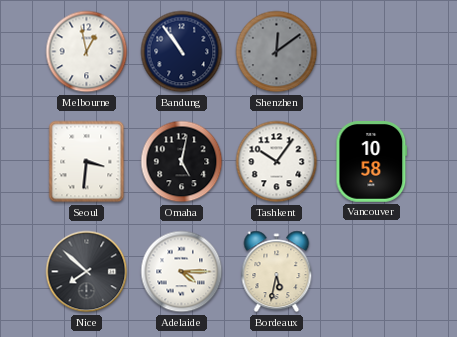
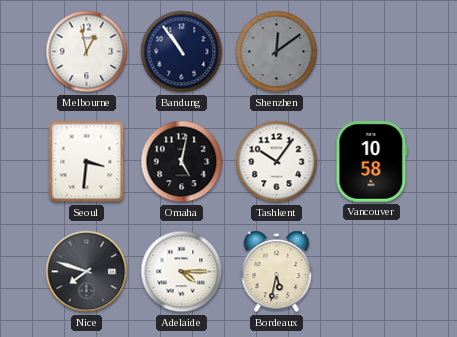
Nice: 7:52 -> 7:48
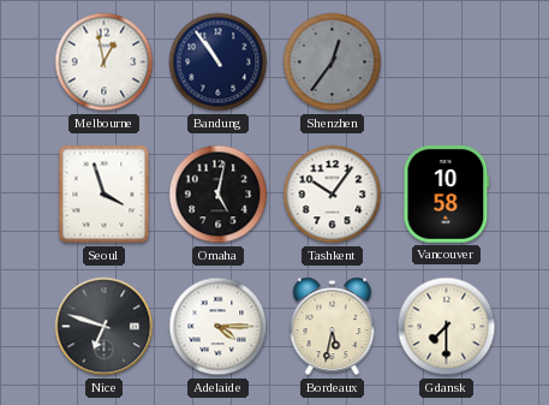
Shenzhen: 12:09 -> 12:36
Seoul: 3:31 -> 3:57
Nice: 7:48 -> 6:48
Gdansk: none -> 7:30
